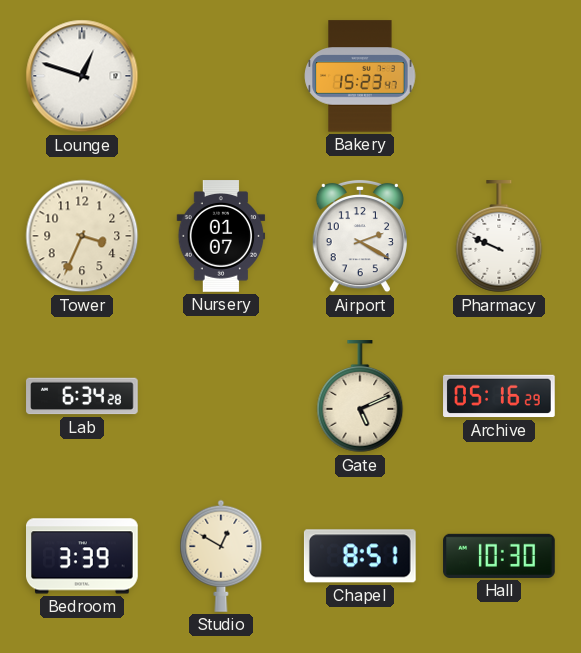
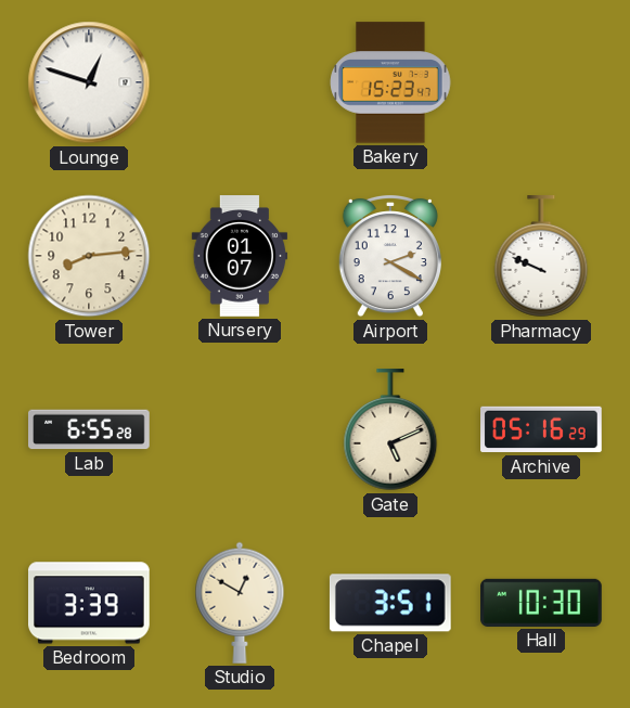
Tower: 3:34 -> 8:14
Lab: 6:34 -> 6:55
Chapel: 8:51 -> 3:51
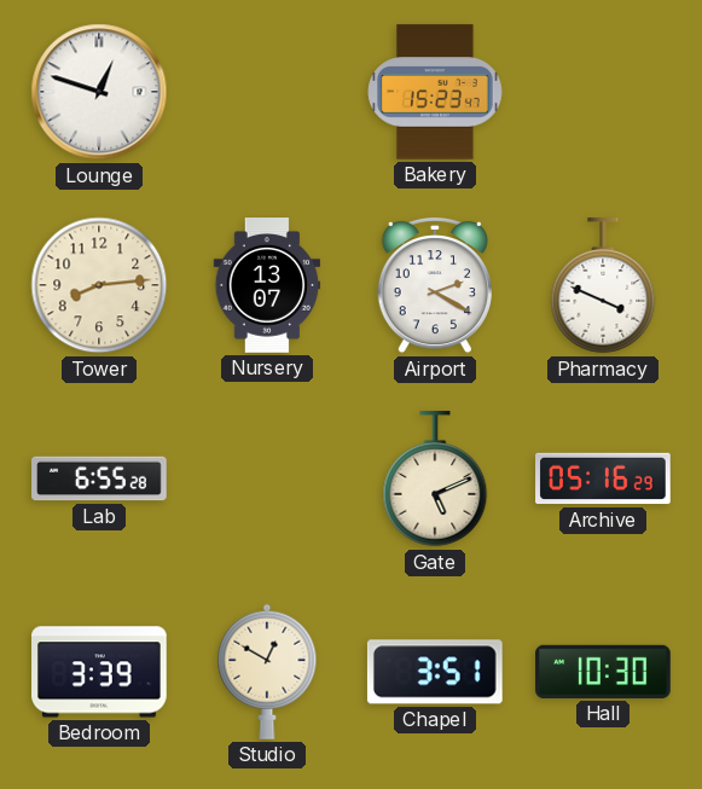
Nursery: 01:07 -> 13:07
Pharmacy: 9:49 -> 3:49
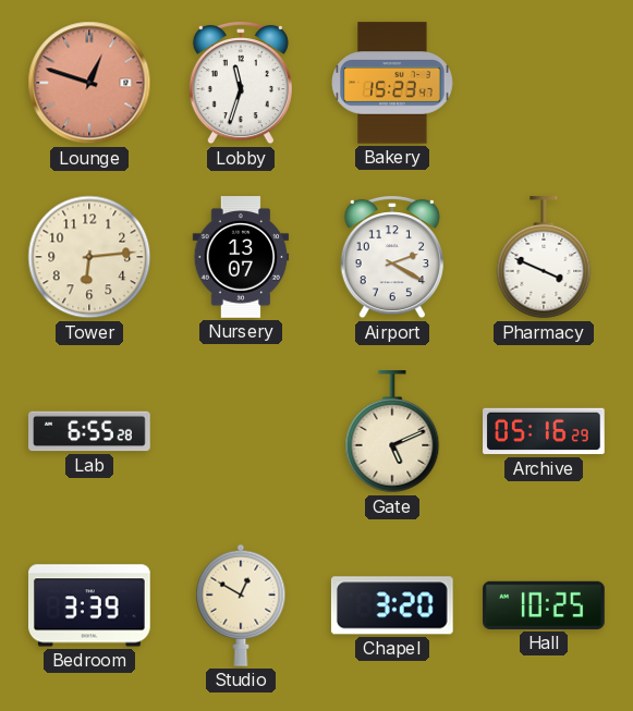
Lounge dial: white -> salmon
Lobby: none -> 11:33
Tower: 8:14 -> 6:14
Chapel: 3:51 -> 3:20
Hall: 10:30 -> 10:25
